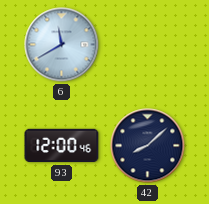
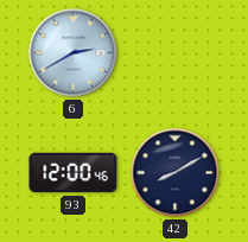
6: 11:40 -> 2:40
42: 8:08 -> 8:10
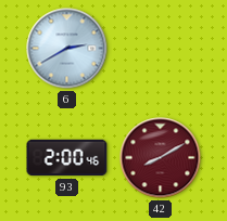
93: 12:00 -> 2:00
42 dial: navy -> burgundy
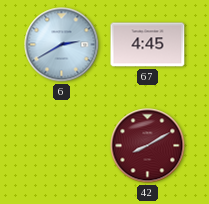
67: none -> 4:45
93: 2:00 -> none
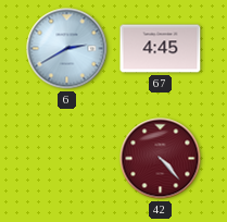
42: 8:10 -> 4:23
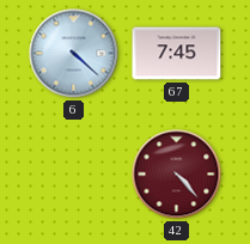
6: 2:40 -> 4:22
67: 4:45 -> 7:45
